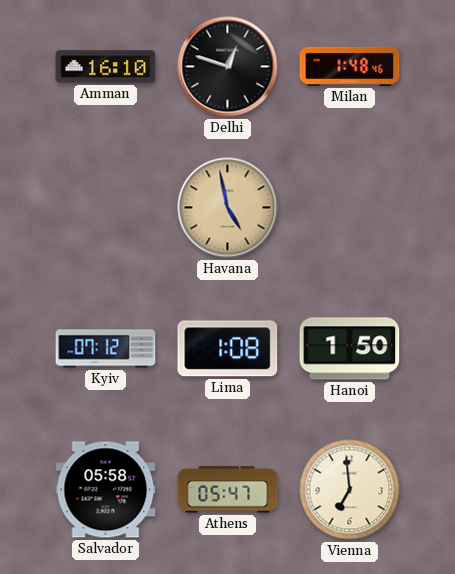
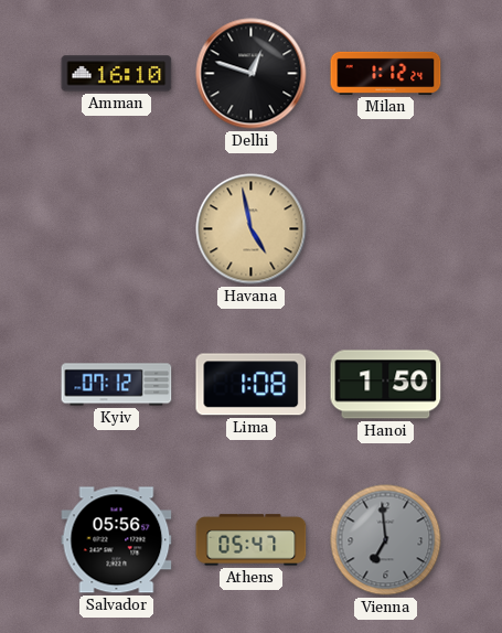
Milan: 1:48 -> 1:12
Salvador: 05:58 -> 05:56
Vienna dial: cream -> grey
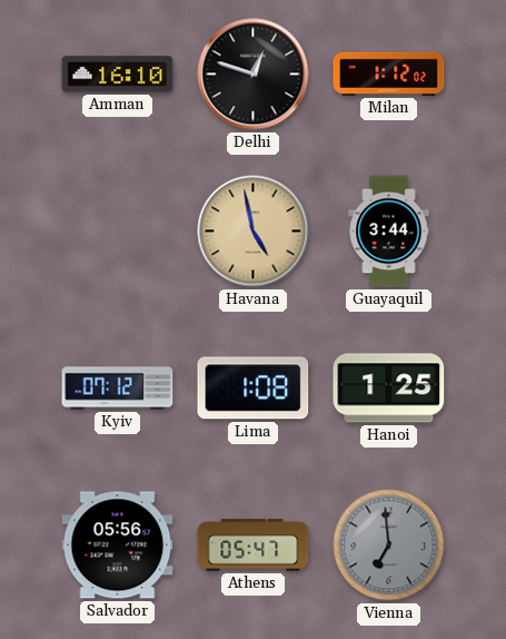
Milan: 1:12:24 -> 1:12:02
Guayaquil: none -> 3:44
Hanoi: 1:50 -> 1:25
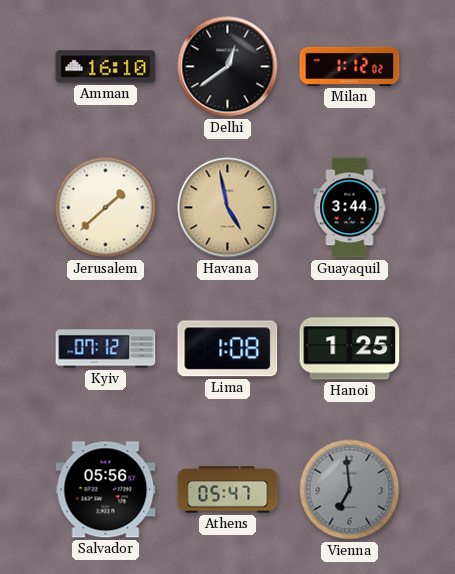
Delhi: 12:48 -> 12:39
Jerusalem: none -> 1:38
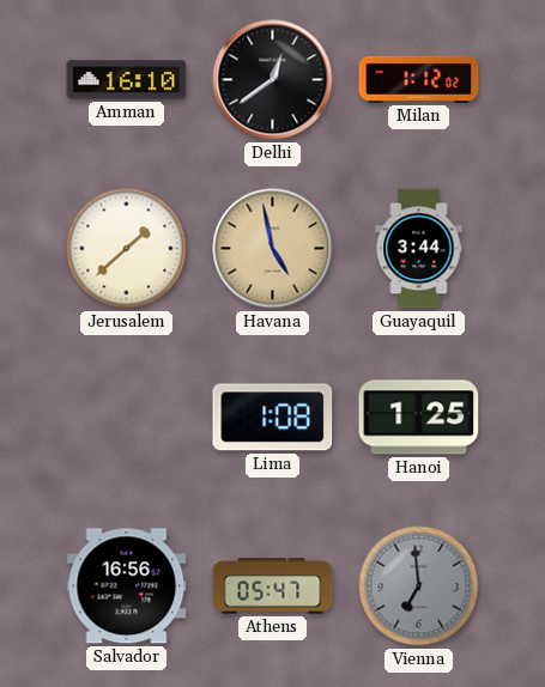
Kyiv: 07:12 -> none
Salvador: 05:56 -> 16:56
